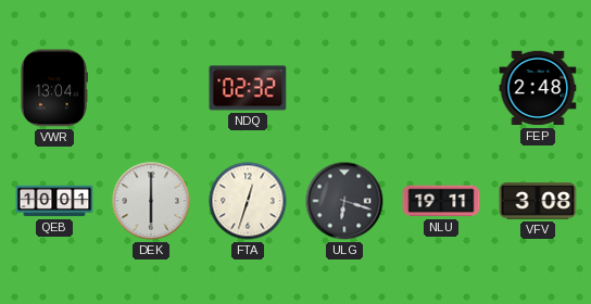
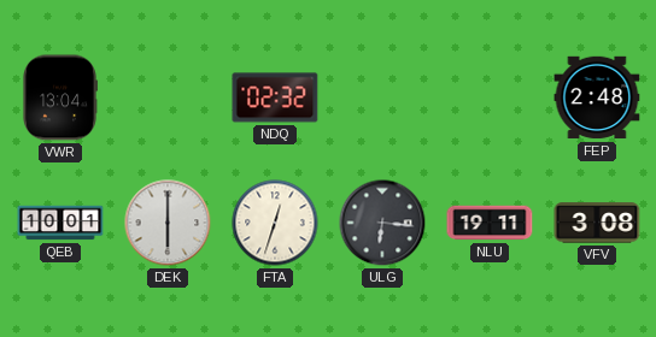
ULG: 6:18 -> 6:16
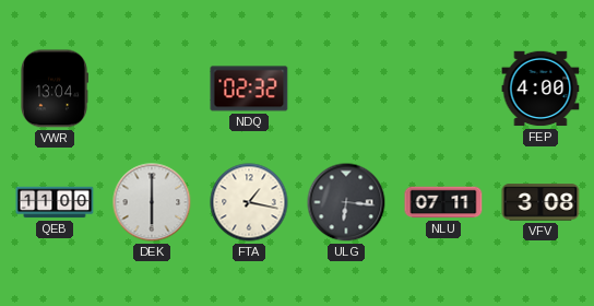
FEP: 2:48 -> 4:00
QEB: 10:01 -> 11:00
FTA: 12:33 -> 1:17
NLU: 19:11 -> 07:11
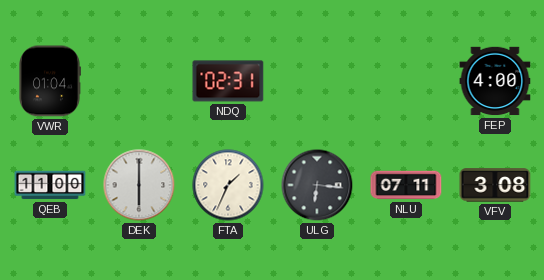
VWR: 13:04 -> 01:04
NDQ: 02:32 -> 02:31
FTA: 1:17 -> 1:34
